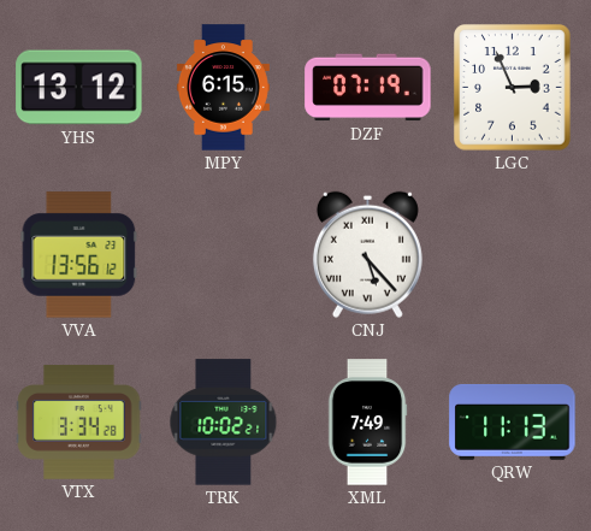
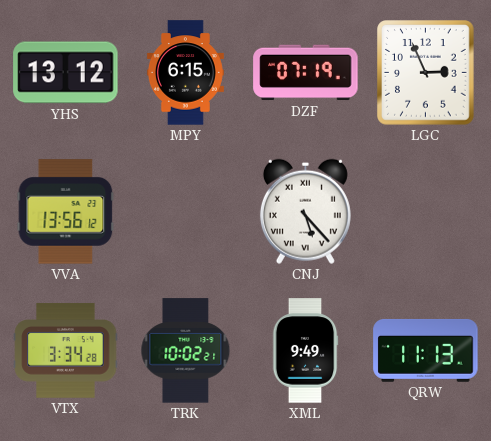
XML: 7:49 -> 9:49
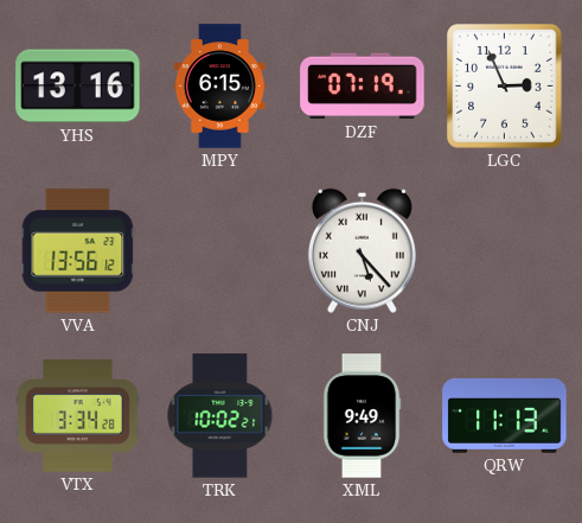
YHS: 13:12 -> 13:16
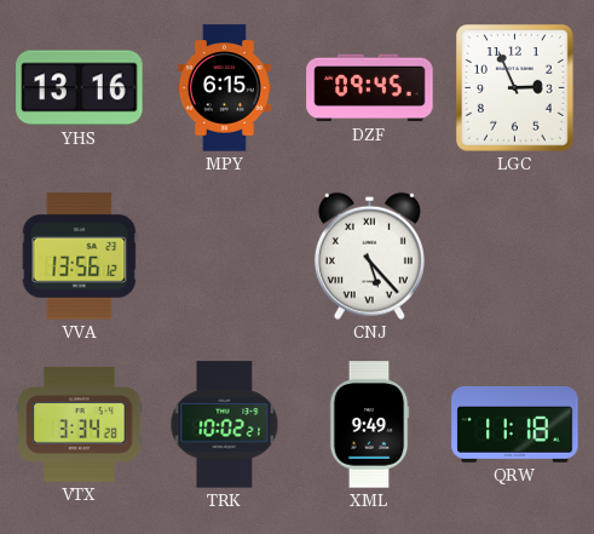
DZF: 07:19 -> 09:45
QRW: 11:13 -> 11:18
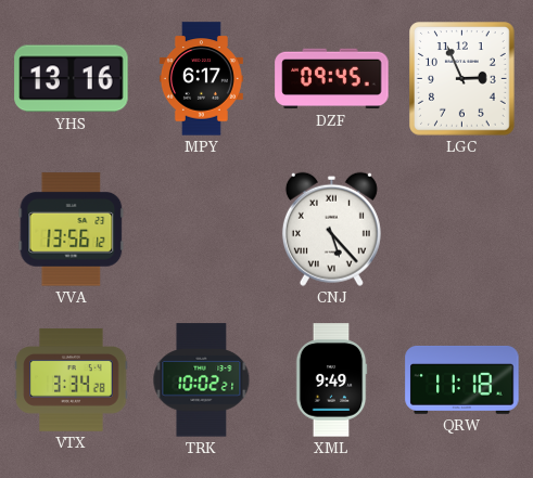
MPY: 6:15 -> 6:17
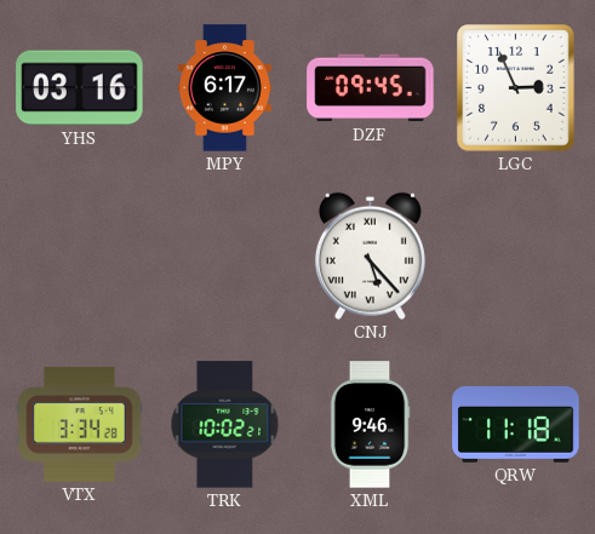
YHS: 13:16 -> 03:16
VVA: 13:56 -> none
XML: 9:49 -> 9:46
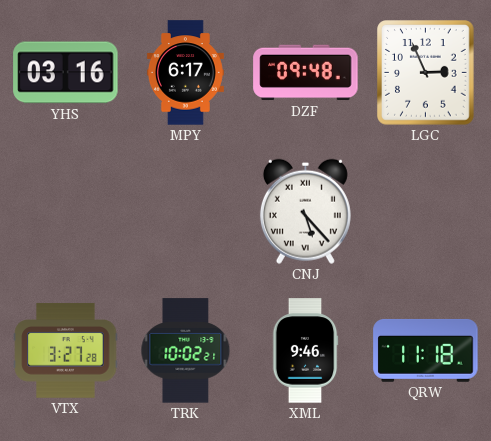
DZF: 09:45 -> 09:48
VTX: 3:34 -> 3:27
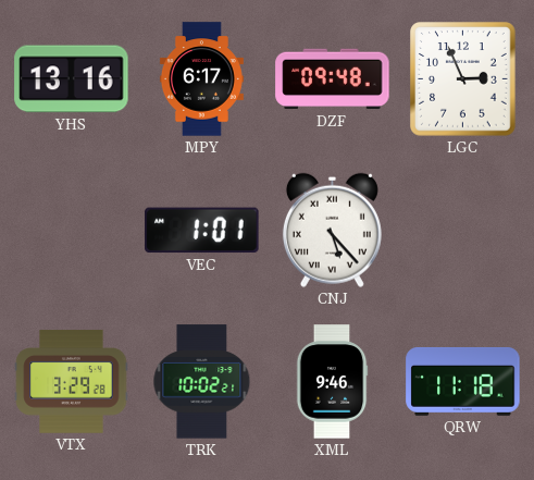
YHS: 03:16 -> 13:16
VEC: none -> 1:01
VTX: 3:27 -> 3:29
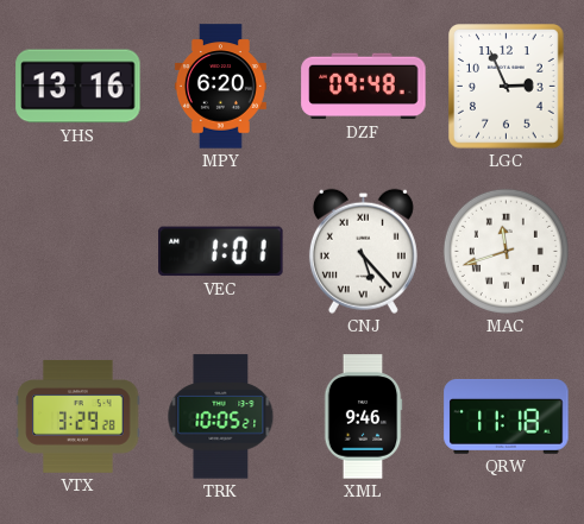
MPY: 6:17 -> 6:20
MAC: none -> 11:42
TRK: 10:02 -> 10:05
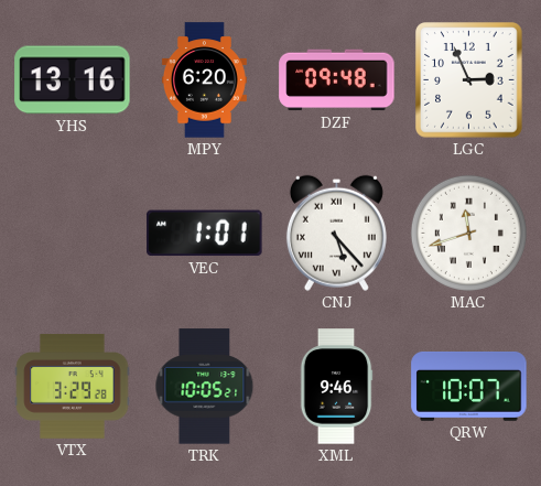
QRW: 11:18 -> 10:07
